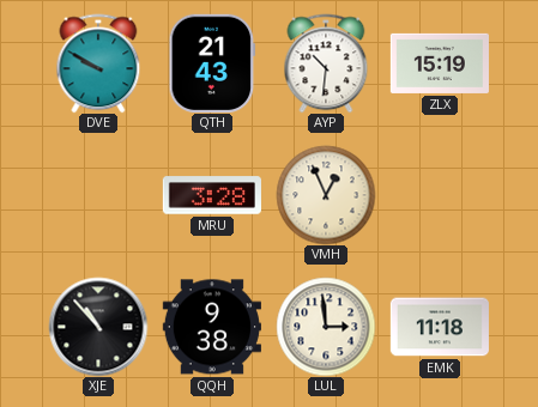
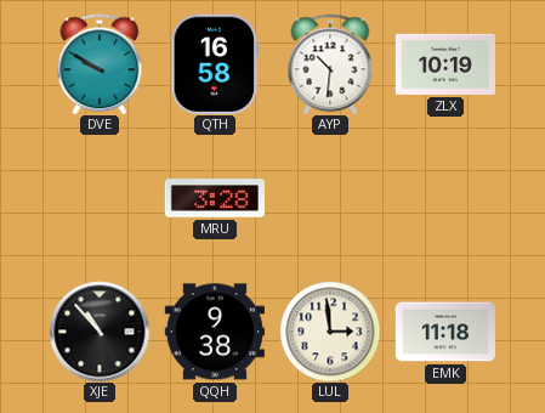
QTH: 21:43 -> 16:58
ZLX: 15:19 -> 10:19
VMH: 12:56 -> none
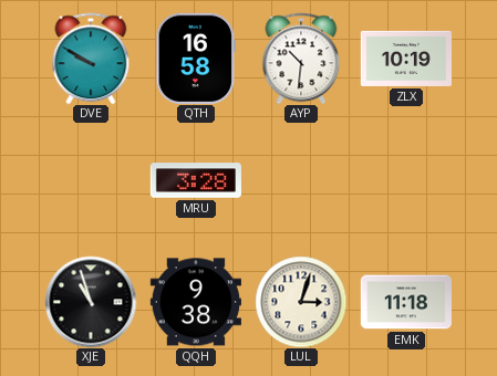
XJE: 10:53 -> 10:57
LUL: 2:59 -> 3:03
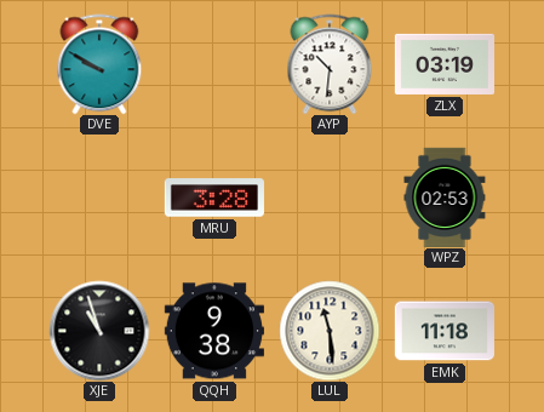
QTH: 16:58 -> none
ZLX: 10:19 -> 03:19
WPZ: none -> 02:53
LUL: 3:03 -> 11:29
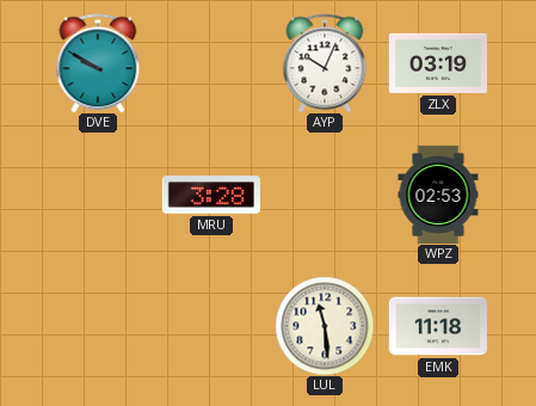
AYP: 10:31 -> 10:04
XJE: 10:57 -> none
QQH: 9:38 -> none
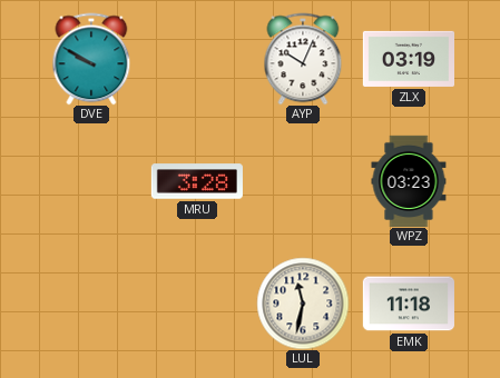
WPZ: 02:53 -> 03:23
LUL: 11:29 -> 11:32
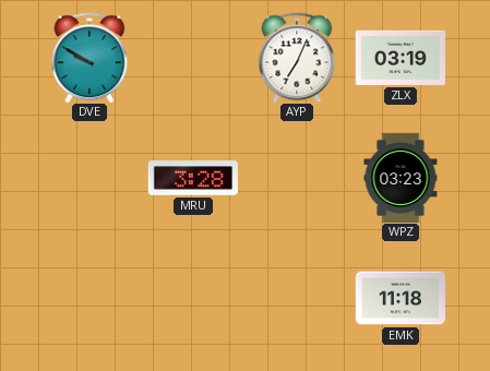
AYP: 10:04 -> 7:04
LUL: 11:32 -> none
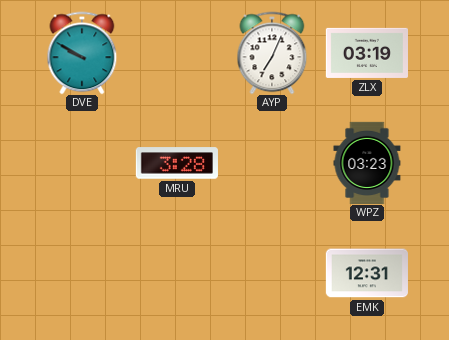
EMK: 11:18 -> 12:31
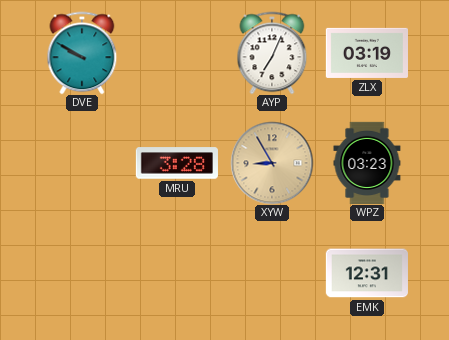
XYW: none -> 8:55
